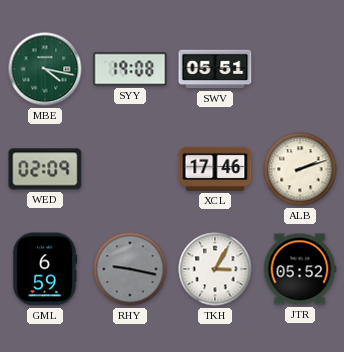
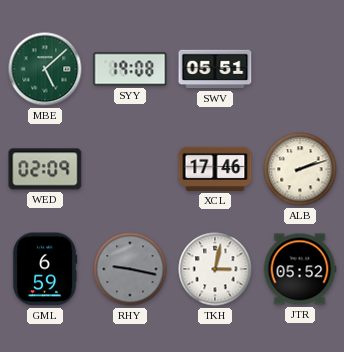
MBE: 4:17 -> 5:08
TKH: 3:05 -> 3:02
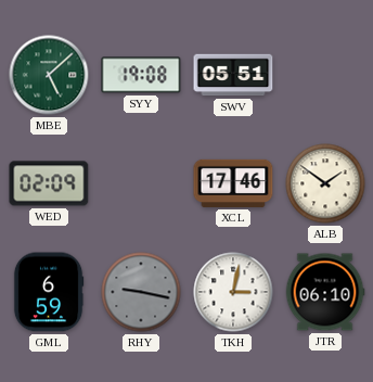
ALB: 2:12 -> 1:51
JTR: 05:52 -> 06:10
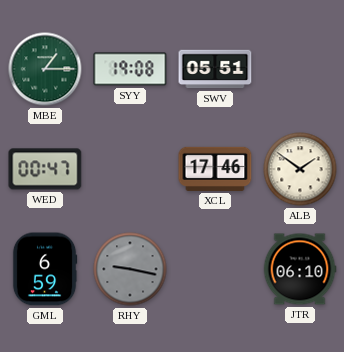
MBE: 5:08 -> 1:15
WED: 02:09 -> 00:47
TKH: 3:02 -> none
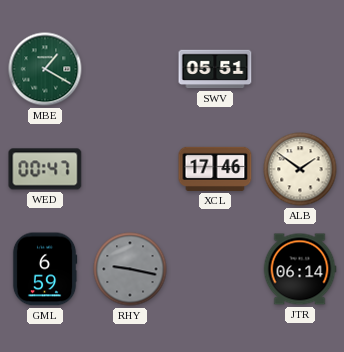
MBE: 1:15 -> 1:20
SYY: 19:08 -> none
JTR: 06:10 -> 06:14
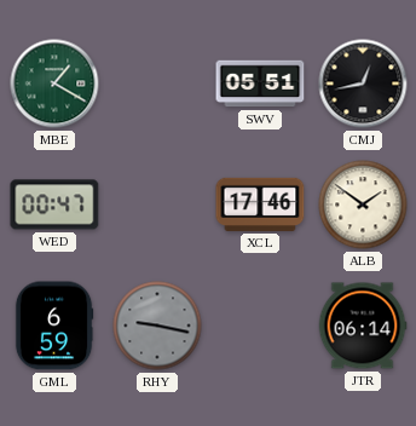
CMJ: none -> 12:43
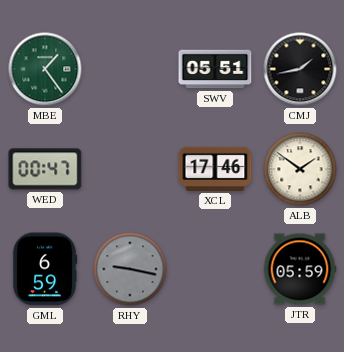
MBE: 1:20 -> 1:24
CMJ: 12:43 -> 1:43
JTR: 06:14 -> 05:59
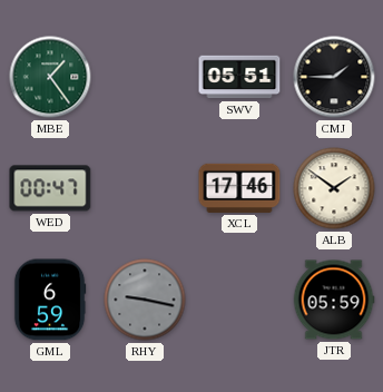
CMJ: 1:43 -> 1:45
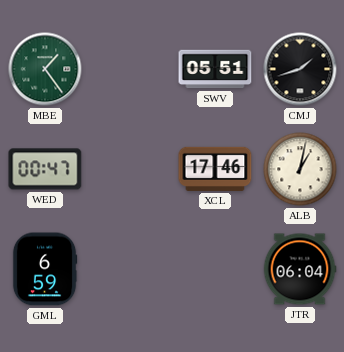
CMJ: 1:45 -> 1:42
ALB: 1:51 -> 1:02
RHY: 9:17 -> none
JTR: 05:59 -> 06:04
